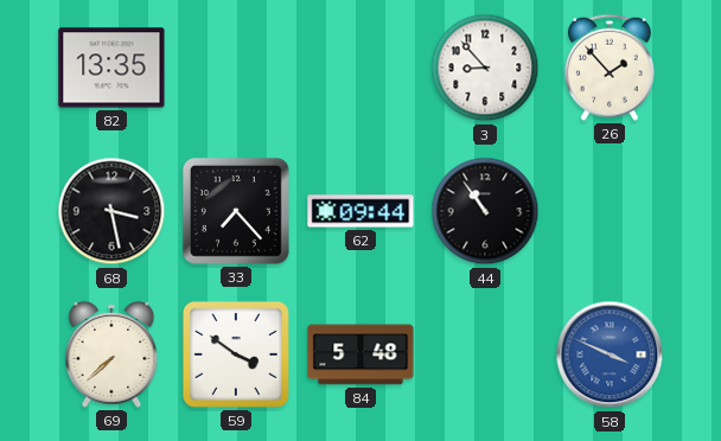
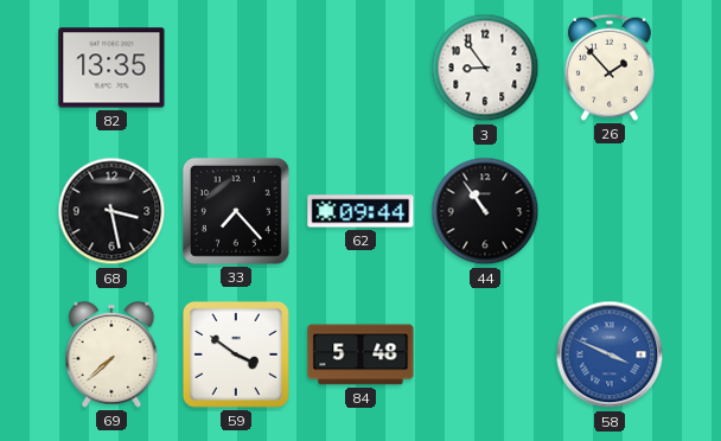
3: 8:53 -> 8:54
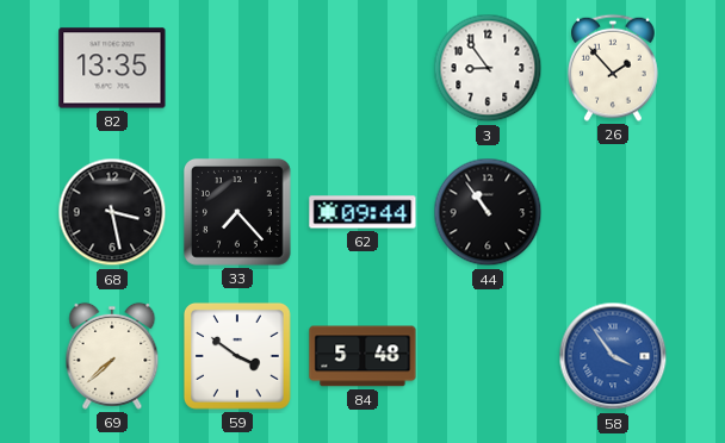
58: 3:49 -> 3:54
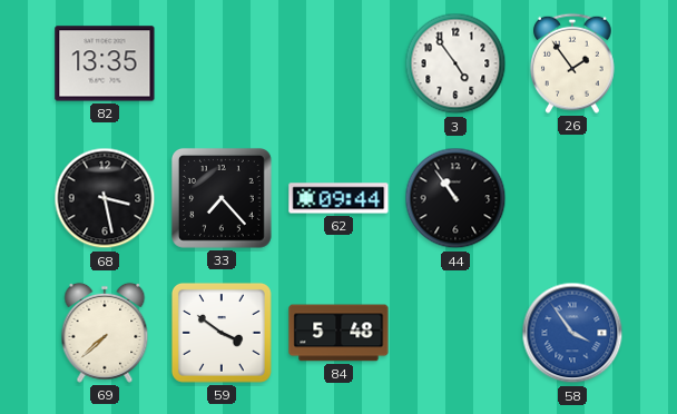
3: 8:54 -> 4:54
26: 1:53 -> 1:54
